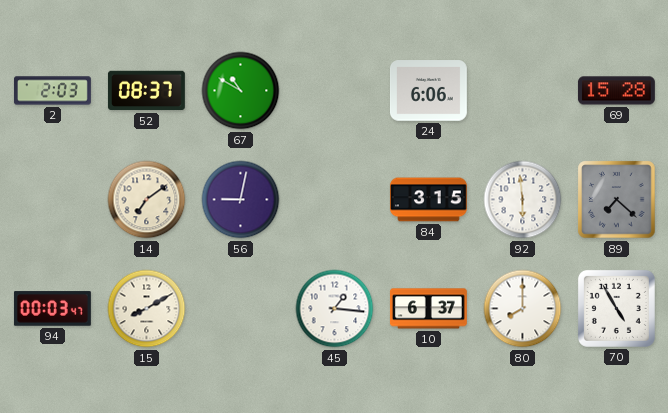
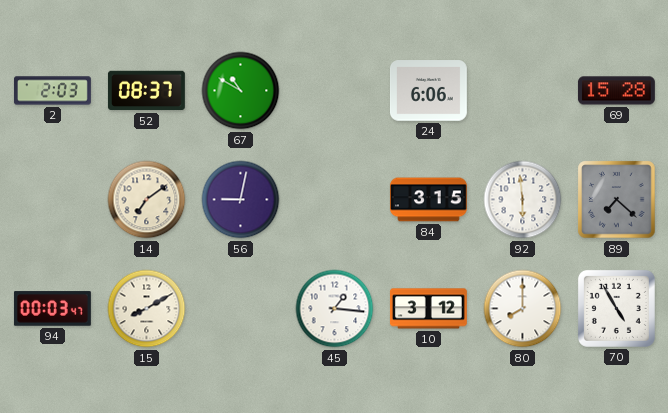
10: 6:37 -> 3:12
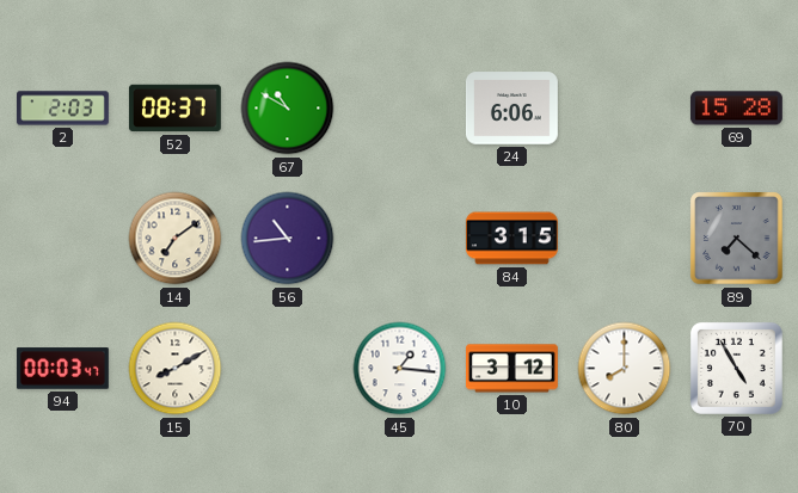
56: 9:02 -> 10:44
92: 5:59 -> none
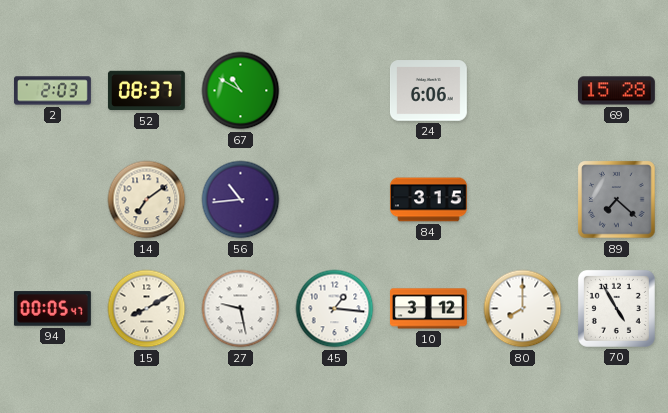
94: 00:03 -> 00:05
27: none -> 9:28
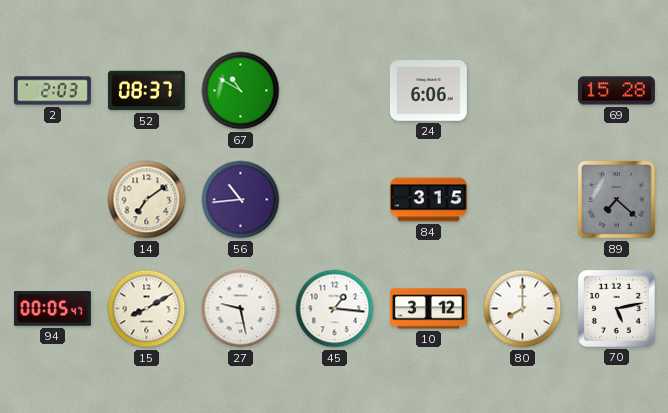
70: 4:55 -> 5:13
